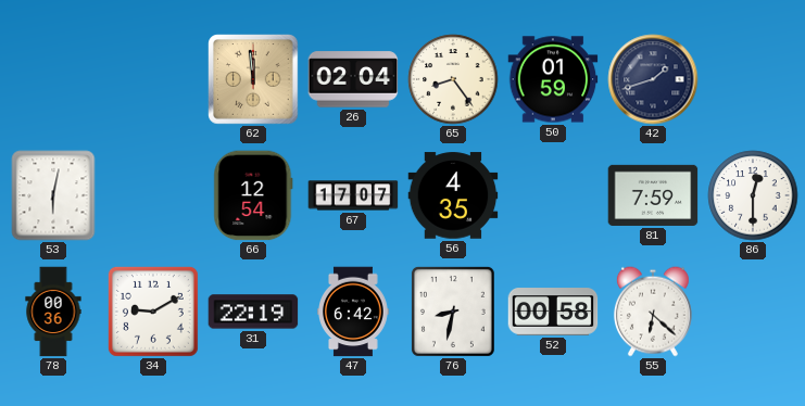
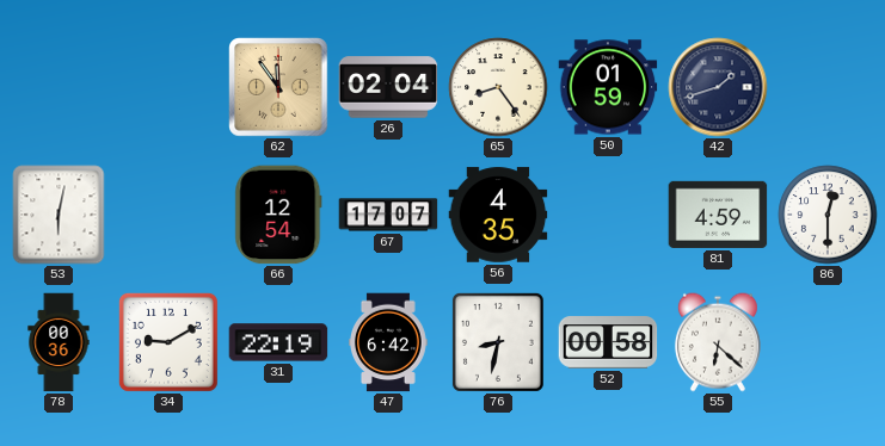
62: 11:59 -> 11:54
81: 7:59 -> 4:59
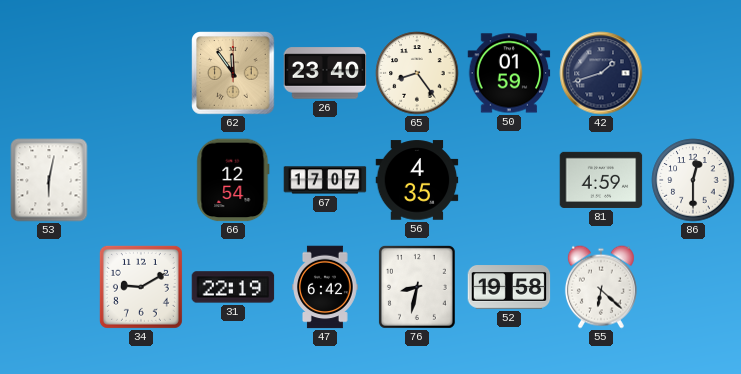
26: 02:04 -> 23:40
78: 00:36 -> none
52: 00:58 -> 19:58
